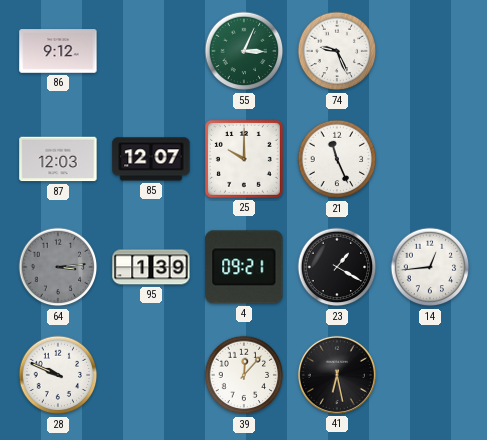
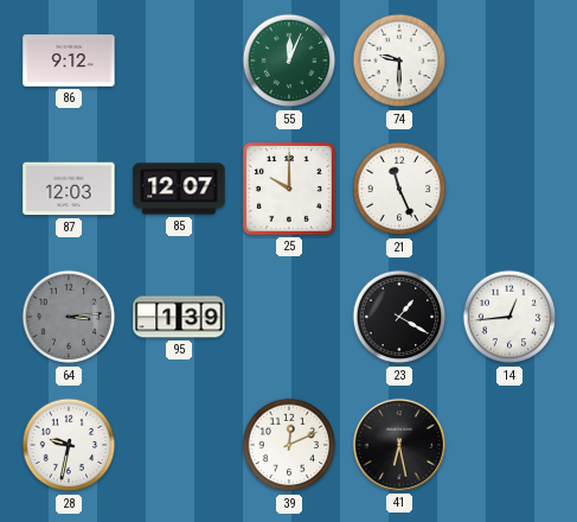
55: 3:04 -> 12:04
74: 9:26 -> 9:30
4: 09:21 -> none
28: 9:49 -> 9:32
39: 12:07 -> 12:11
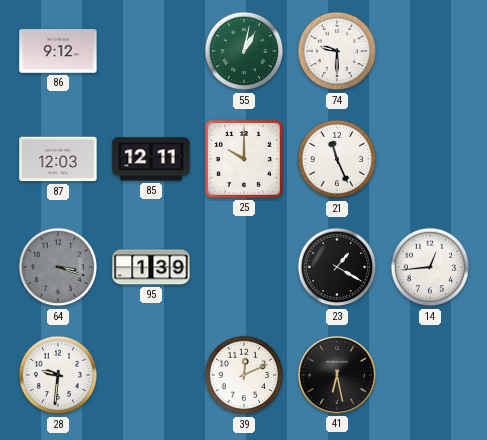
55: 12:04 -> 1:02
85: 12:07 -> 12:11
64: 3:14 -> 3:18
28: 9:32 -> 9:31
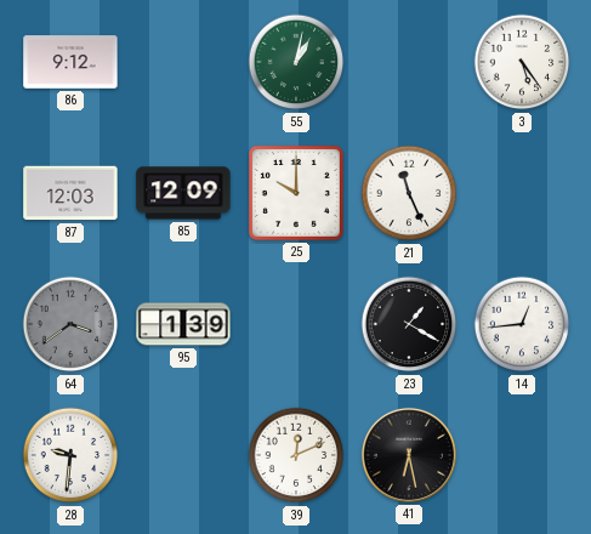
74: 9:30 -> none
3: none -> 5:24
85: 12:11 -> 12:09
64: 3:18 -> 3:39
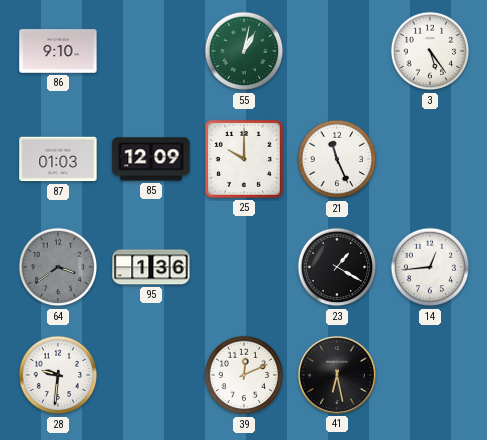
86: 9:12 -> 9:10
87: 12:03 -> 01:03
95: 1:39 -> 1:36
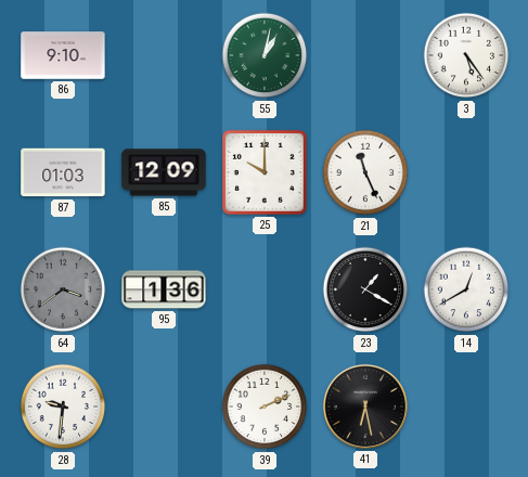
14: 12:44 -> 12:40
39: 12:11 -> 2:11
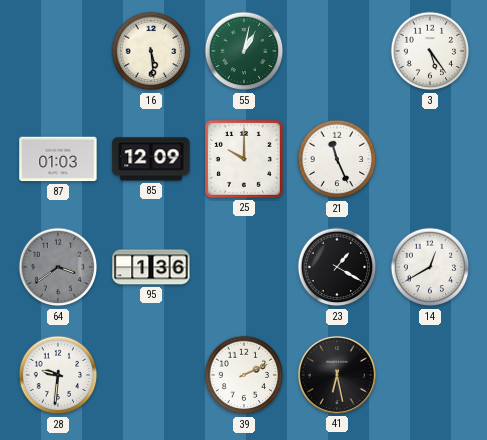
86: 9:10 -> none
16: none -> 5:29
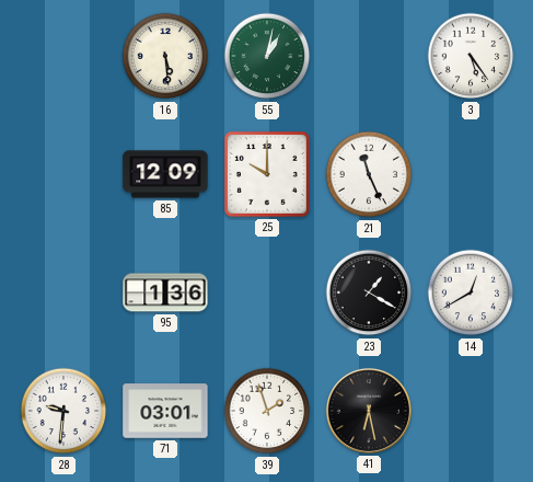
87: 01:03 -> none
64: 3:39 -> none
71: none -> 03:01
39: 2:11 -> 1:57
